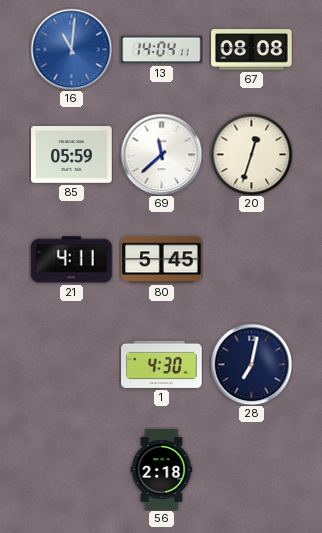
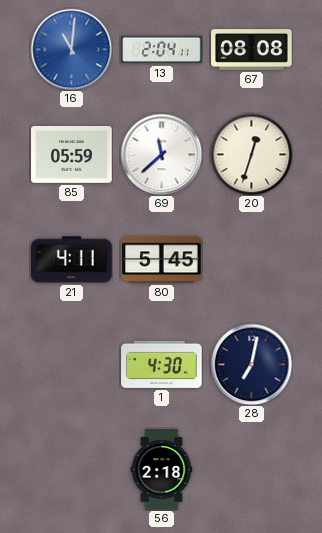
13: 14:04 -> 2:04
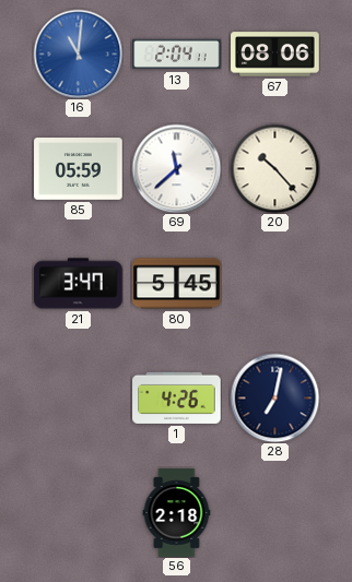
67: 08:08 -> 08:06
20: 12:33 -> 10:23
21: 4:11 -> 3:47
1: 4:30 -> 4:26
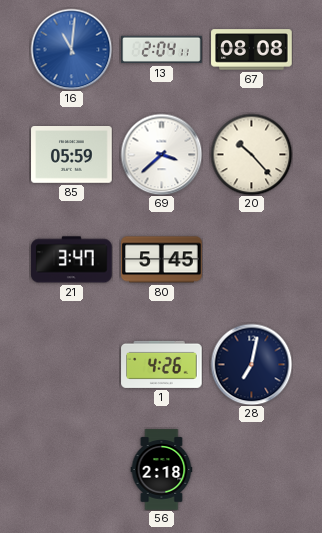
67: 08:06 -> 08:08
69: 11:38 -> 3:38
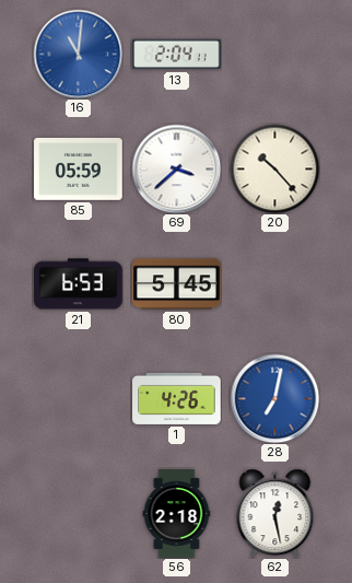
67: 08:08 -> none
21: 3:47 -> 6:53
28 dial: navy -> blue
62: none -> 12:28
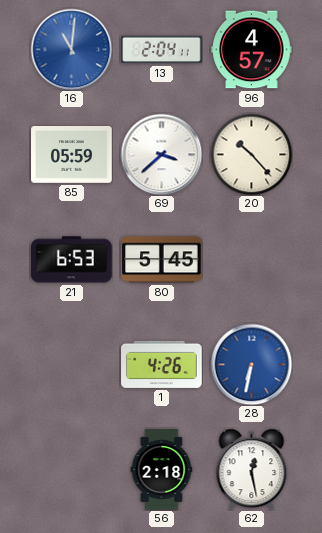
96: none -> 4:57
28: 7:02 -> 6:32
